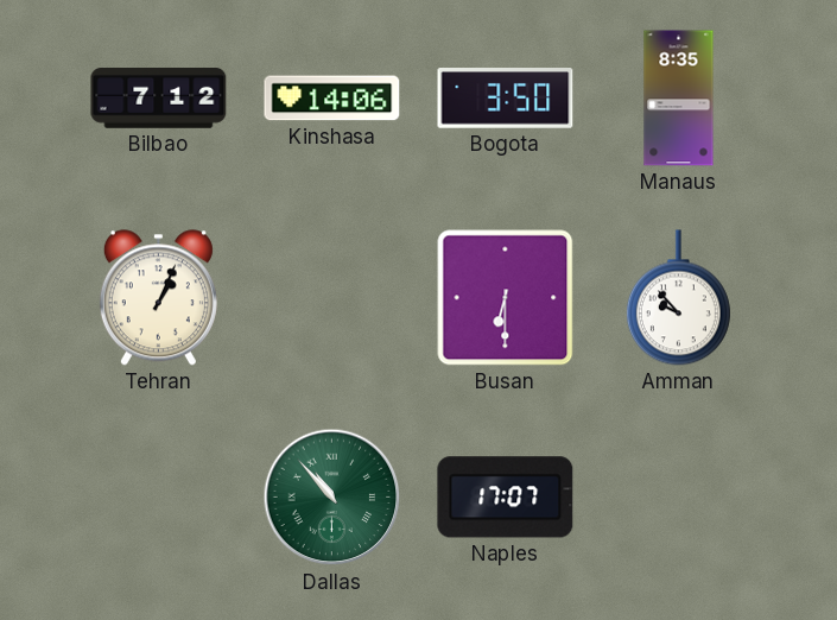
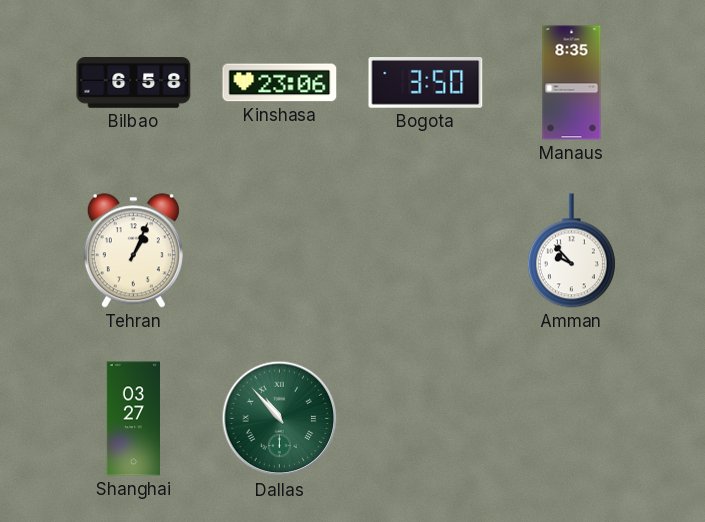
Bilbao: 7:12 -> 6:58
Kinshasa: 14:06 -> 23:06
Busan: 6:30 -> none
Shanghai: none -> 03:27
Naples: 17:07 -> none
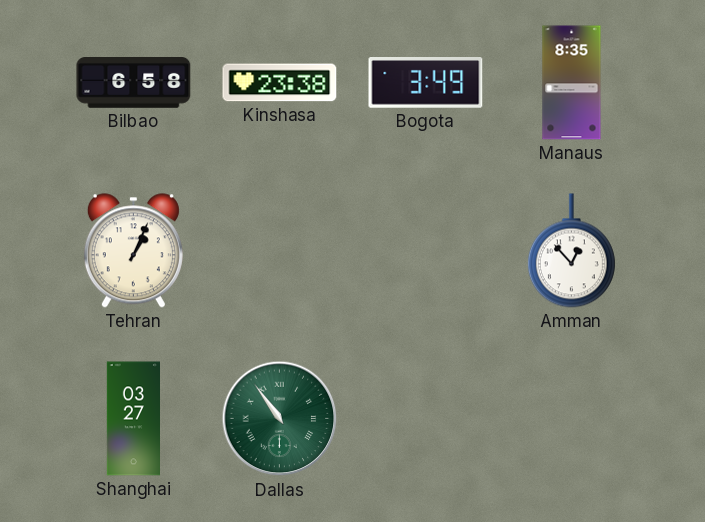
Kinshasa: 23:06 -> 23:38
Bogota: 3:50 -> 3:49
Amman: 9:53 -> 12:53
Dallas: 10:53 -> 10:54
